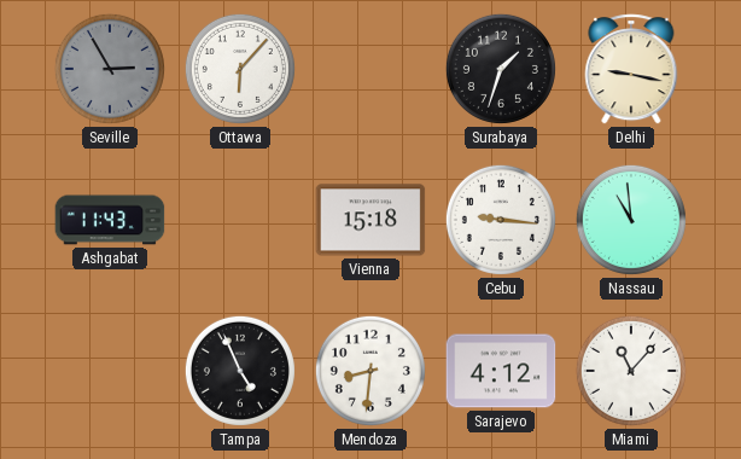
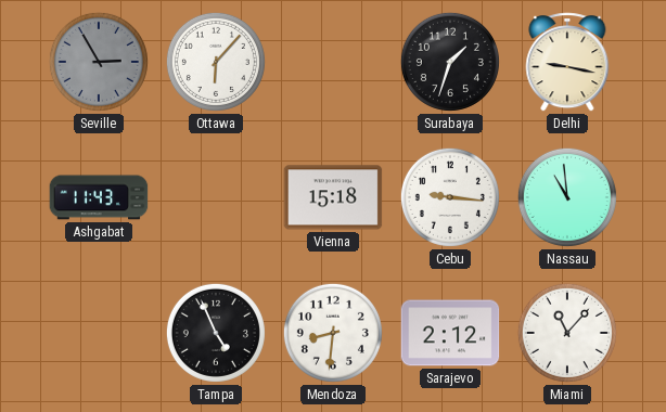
Sarajevo: 4:12 -> 2:12
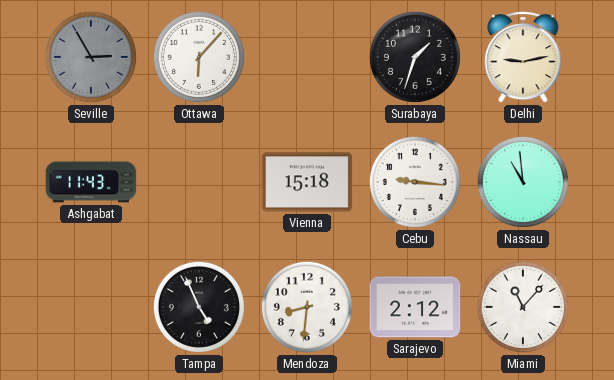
Delhi: 9:17 -> 9:13
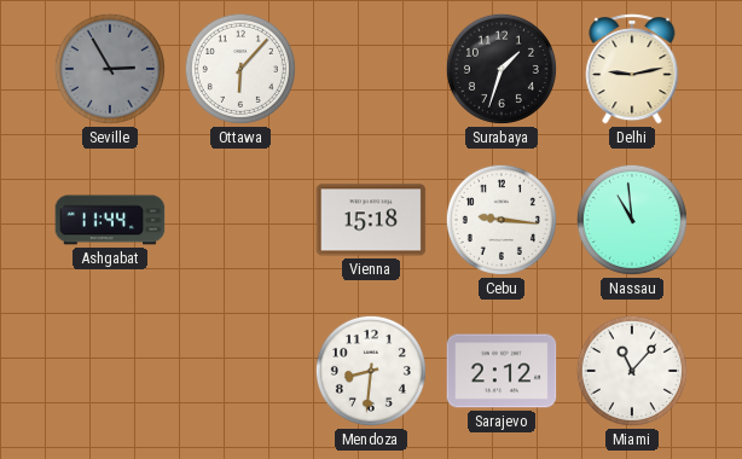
Ashgabat: 11:43 -> 11:44
Tampa: 4:56 -> none
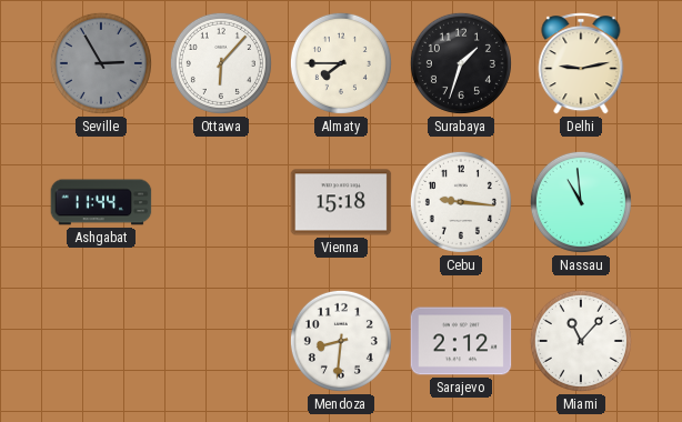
Almaty: none -> 7:45
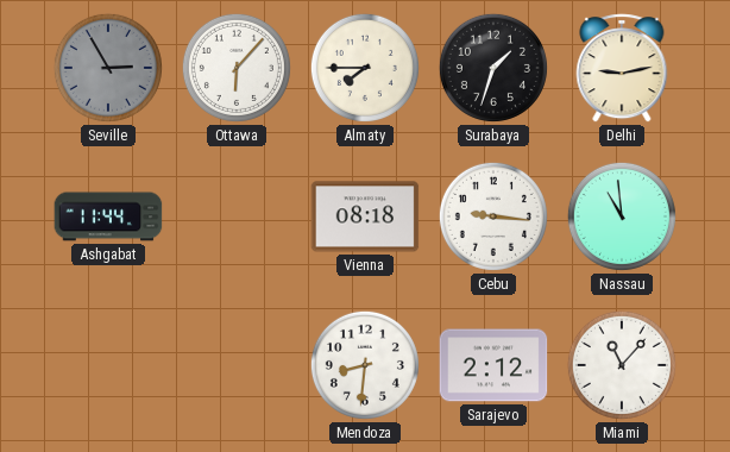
Vienna: 15:18 -> 08:18
